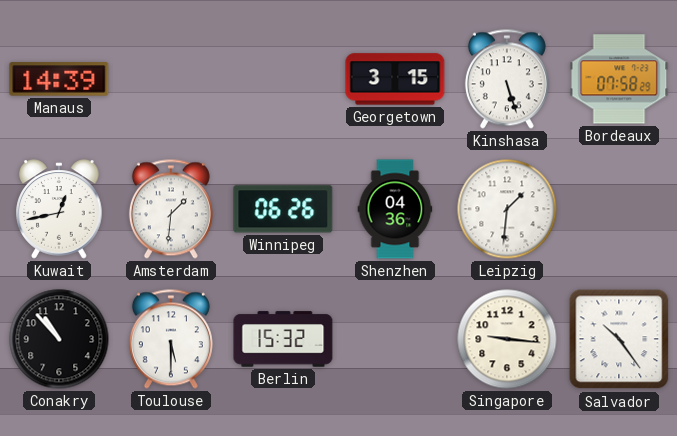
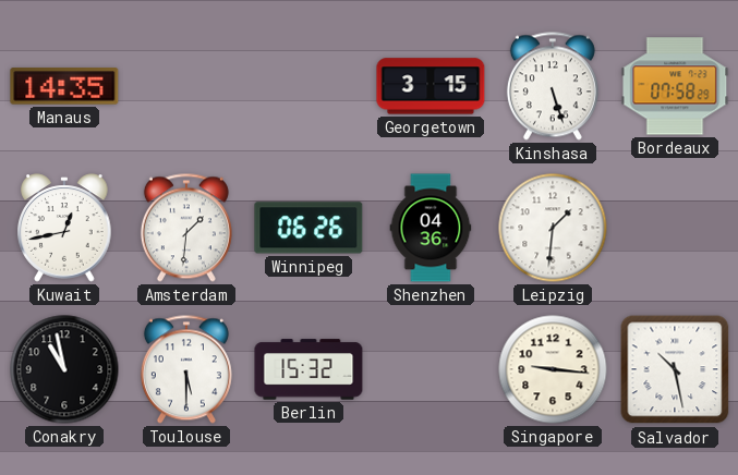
Manaus: 14:39 -> 14:35
Conakry: 10:53 -> 10:58
Salvador: 10:24 -> 10:28
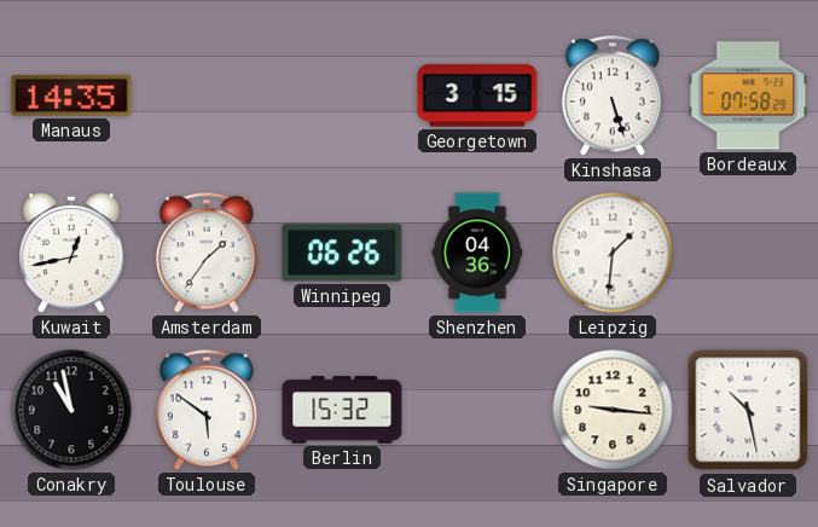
Amsterdam: 1:31 -> 1:36
Toulouse: 5:30 -> 5:51
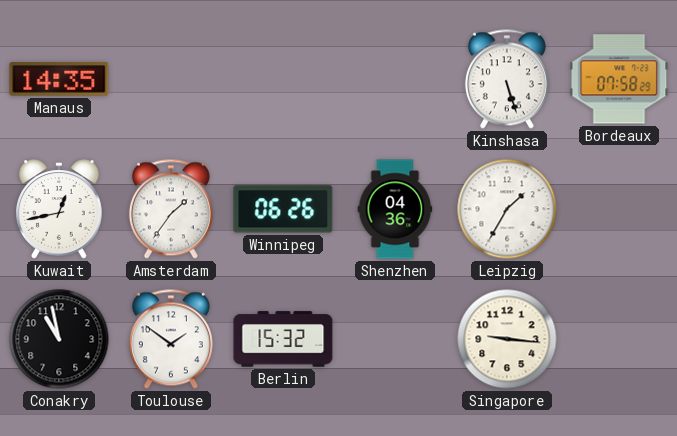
Georgetown: 3:15 -> none
Leipzig: 1:31 -> 1:35
Toulouse: 5:51 -> 1:51
Salvador: 10:28 -> none
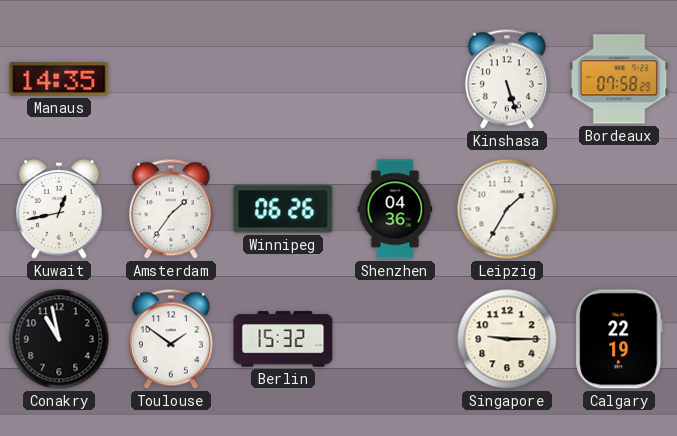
Singapore: 9:16 -> 9:15
Calgary: none -> 22:19
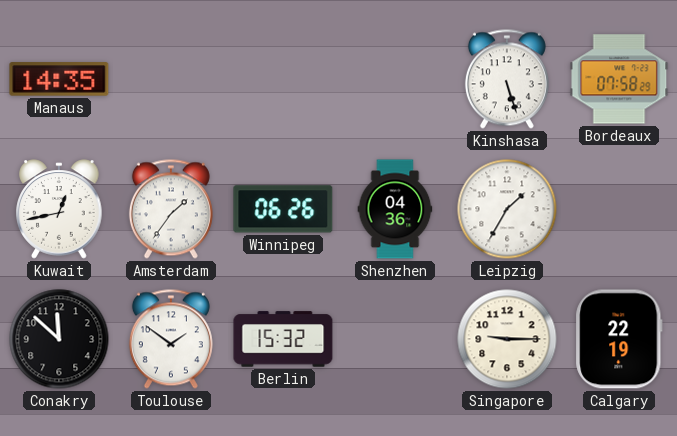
Conakry: 10:58 -> 11:52
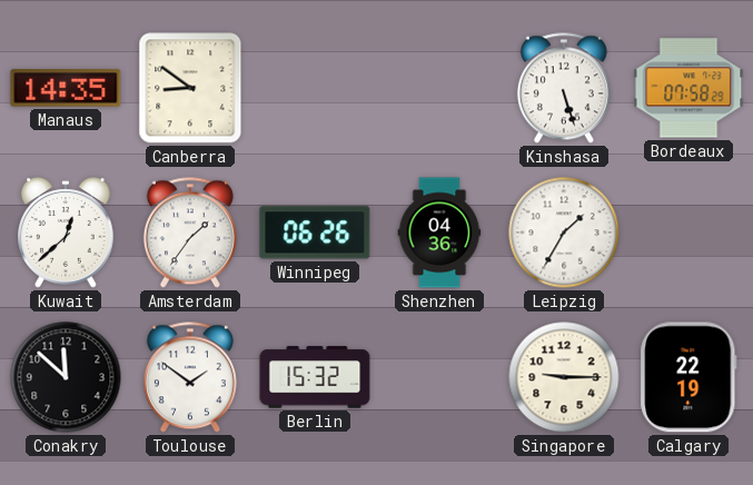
Canberra: none -> 8:51
Kuwait: 12:43 -> 12:38
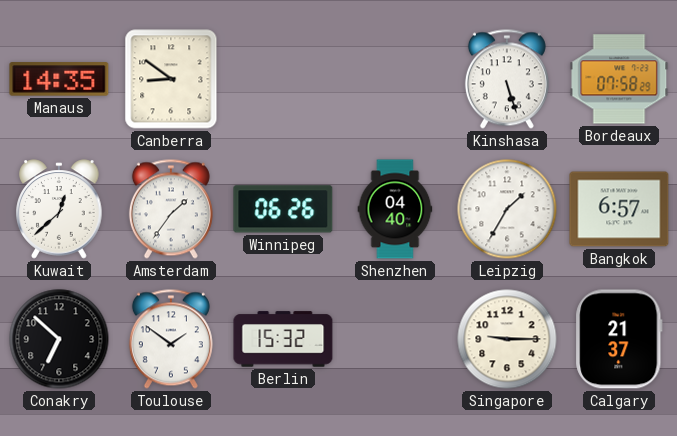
Shenzhen: 04:36 -> 04:40
Bangkok: none -> 6:57
Conakry: 11:52 -> 6:52
Calgary: 22:19 -> 21:37
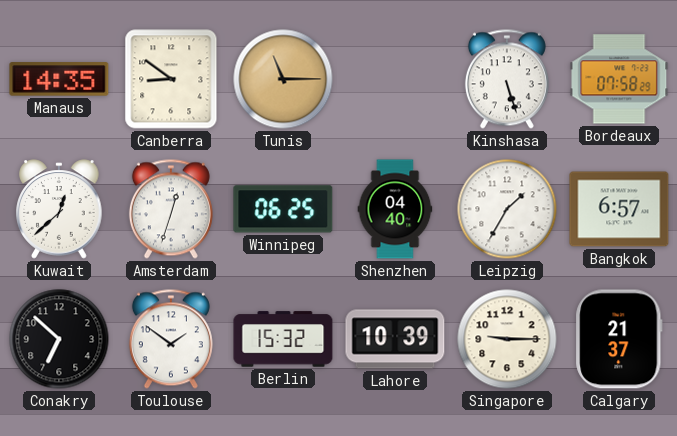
Tunis: none -> 11:15
Amsterdam: 1:36 -> 12:33
Winnipeg: 06:26 -> 06:25
Lahore: none -> 10:39
